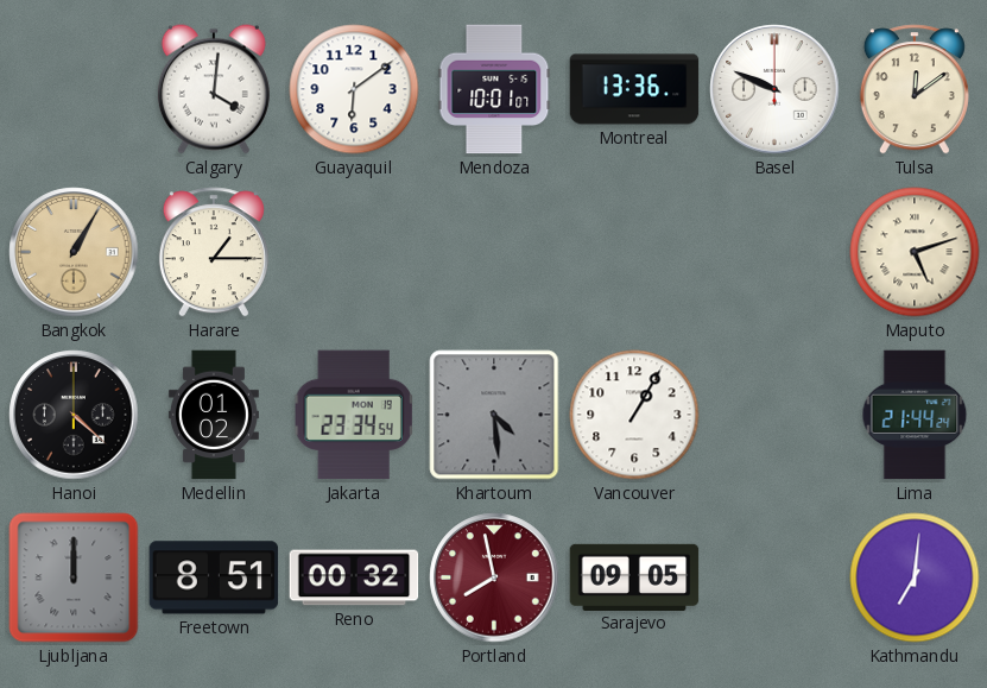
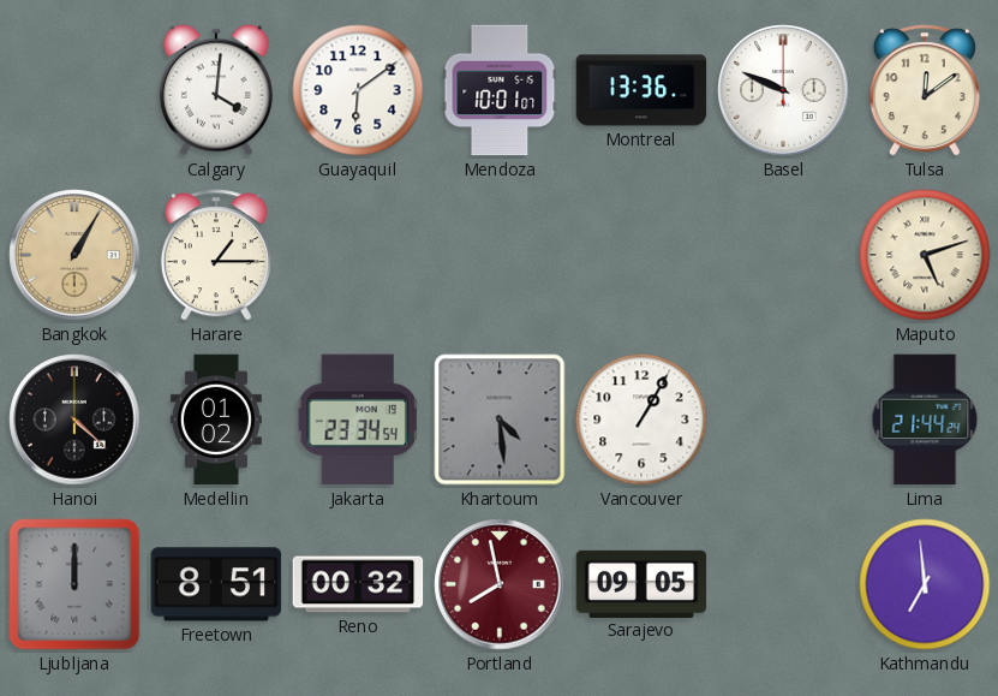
Kathmandu: 7:01 -> 6:59
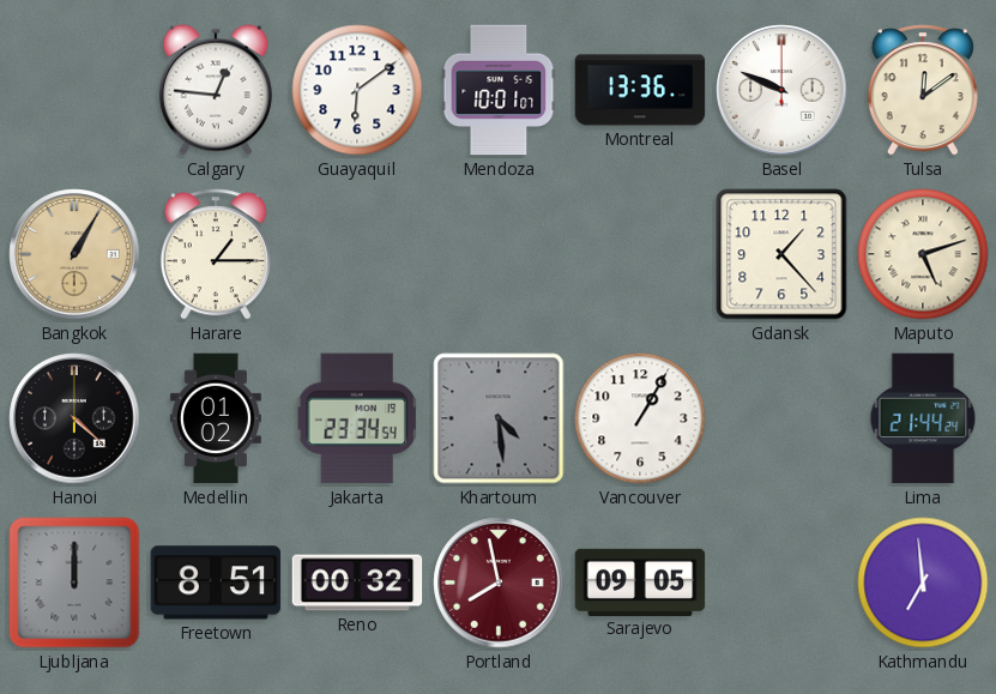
Calgary: 4:01 -> 12:46
Gdansk: none -> 1:23
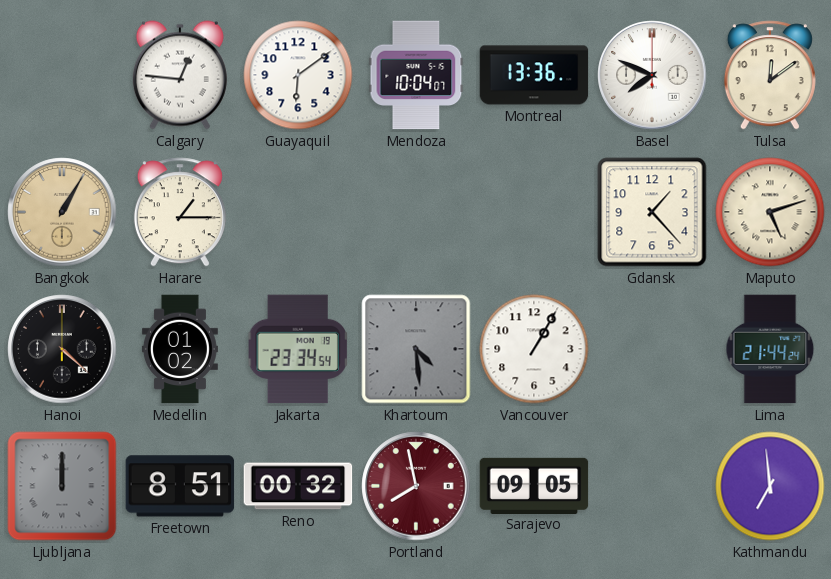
Mendoza: 10:01 -> 10:04
Basel: 9:49 -> 7:49
